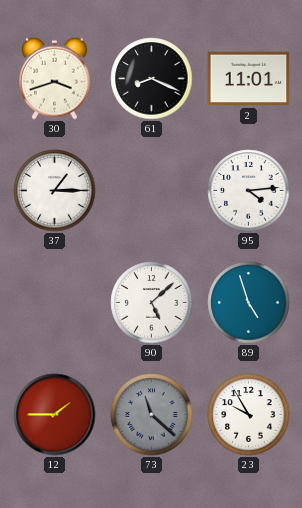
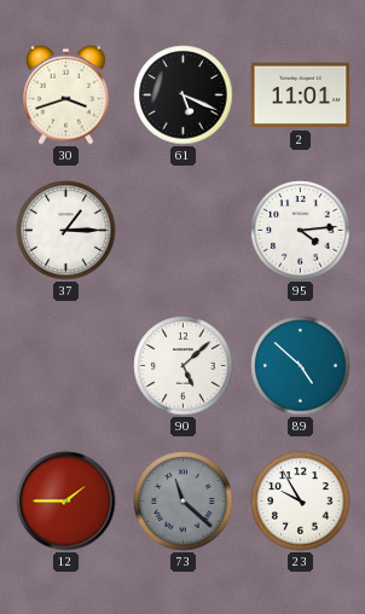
61: 8:19 -> 5:19
89: 4:57 -> 4:52
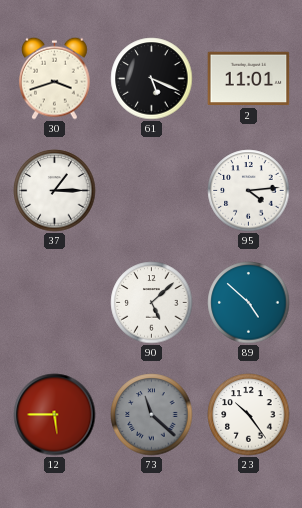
12: 1:45 -> 5:45
23: 9:55 -> 10:24
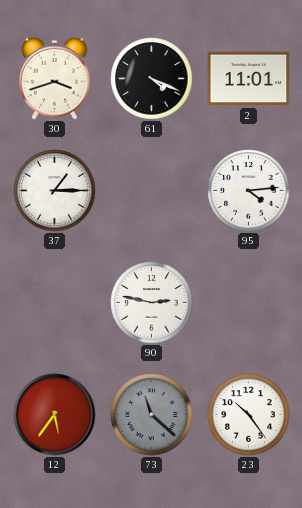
61: 5:19 -> 4:19
90: 5:08 -> 2:47
89: 4:52 -> none
12: 5:45 -> 5:36
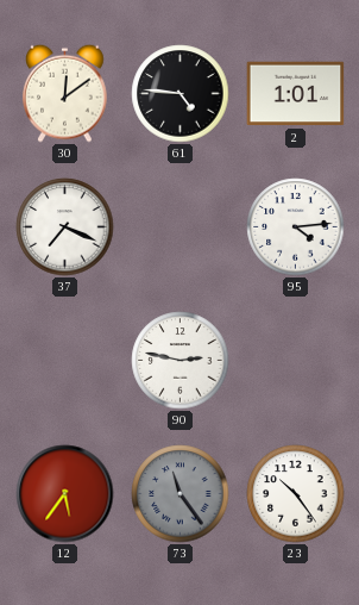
30: 3:42 -> 12:09
61: 4:19 -> 4:46
2: 11:01 -> 1:01
37: 1:15 -> 7:19
73: 11:22 -> 11:24
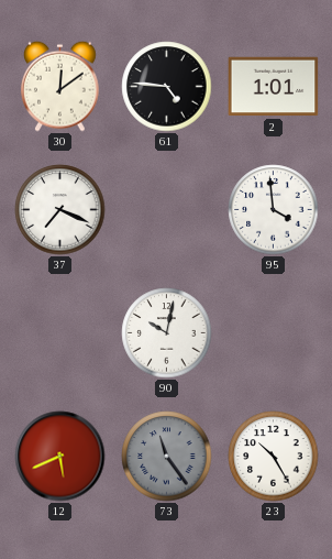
95: 4:14 -> 3:59
90: 2:47 -> 10:02
12: 5:36 -> 5:41
23: 10:24 -> 10:25
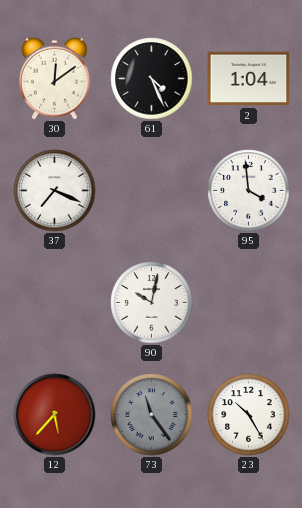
61: 4:46 -> 4:26
2: 1:01 -> 1:04
12: 5:41 -> 5:37
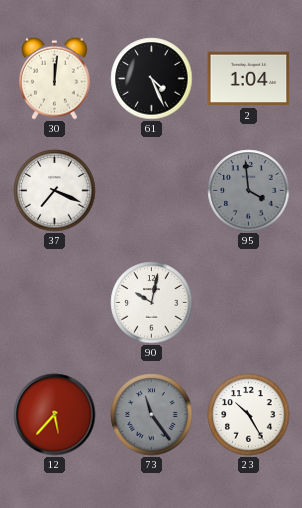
30: 12:09 -> 12:01
95 dial: white -> grey
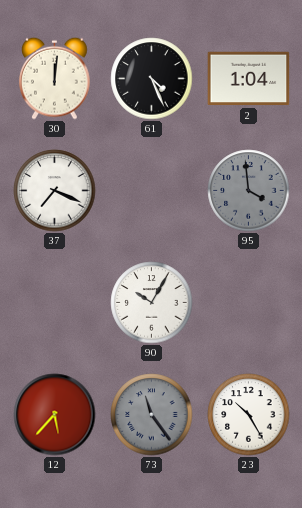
90: 10:02 -> 10:05
